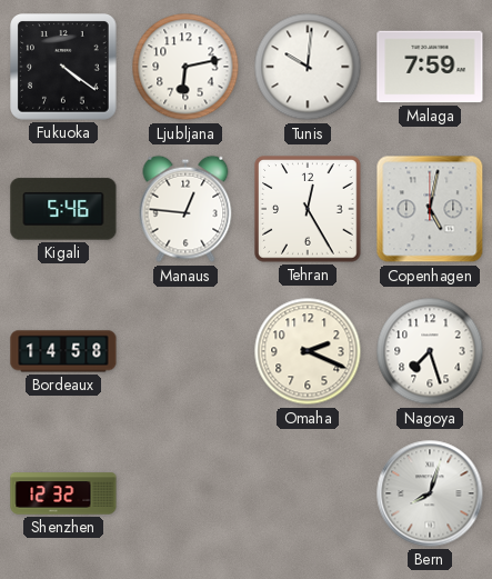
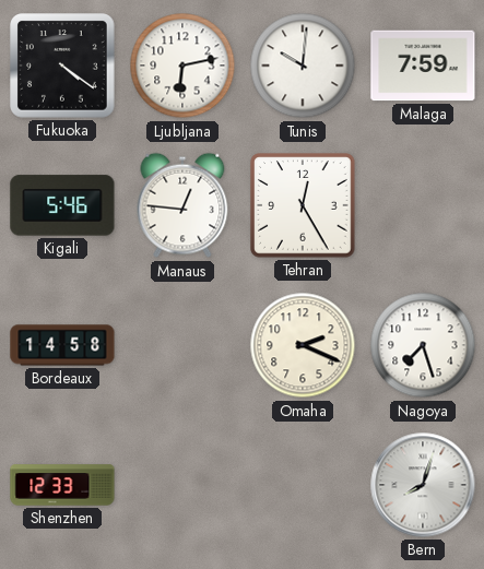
Copenhagen: 5:02 -> none
Shenzhen: 12:32 -> 12:33
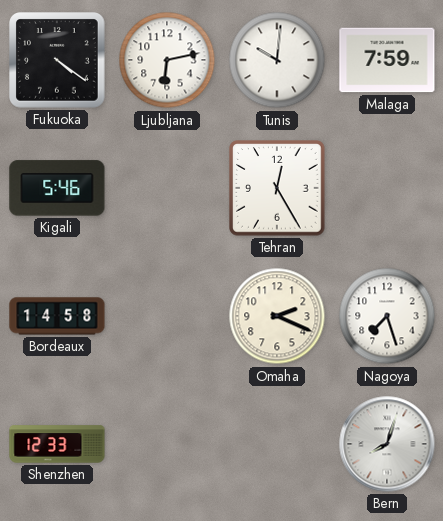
Manaus: 12:46 -> none
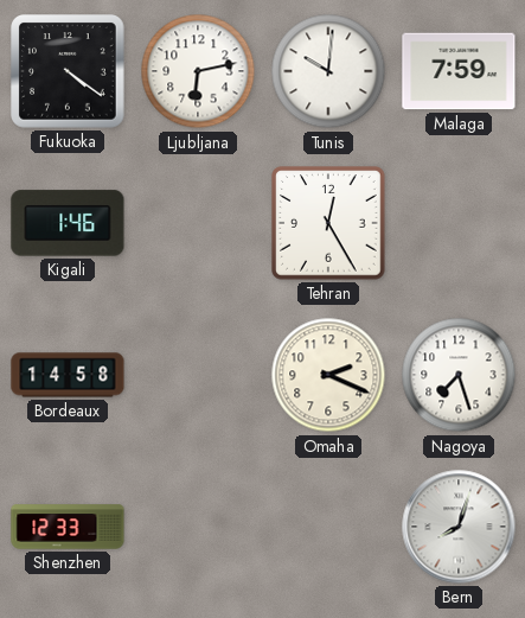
Kigali: 5:46 -> 1:46
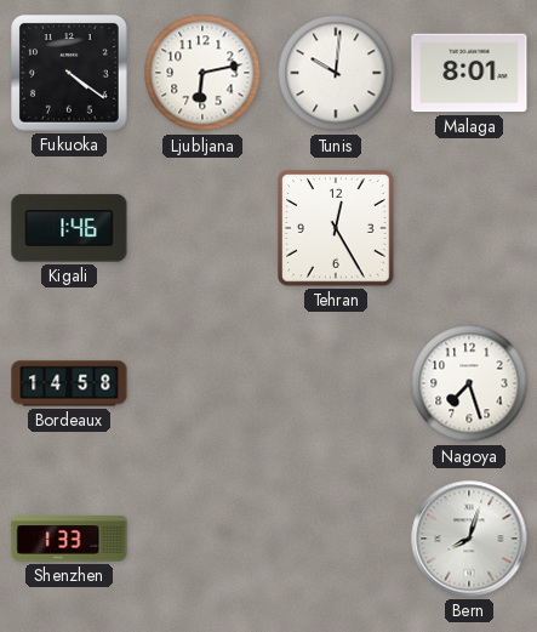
Malaga: 7:59 -> 8:01
Omaha: 2:19 -> none
Shenzhen: 12:33 -> 1:33
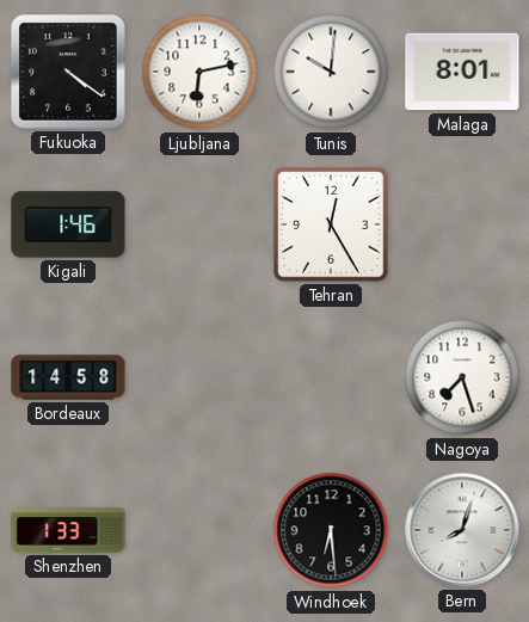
Windhoek: none -> 6:29
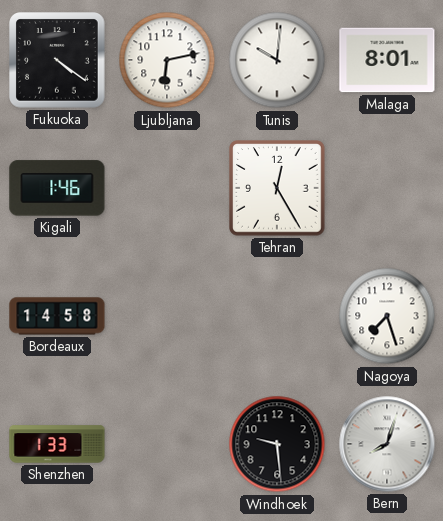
Windhoek: 6:29 -> 9:29
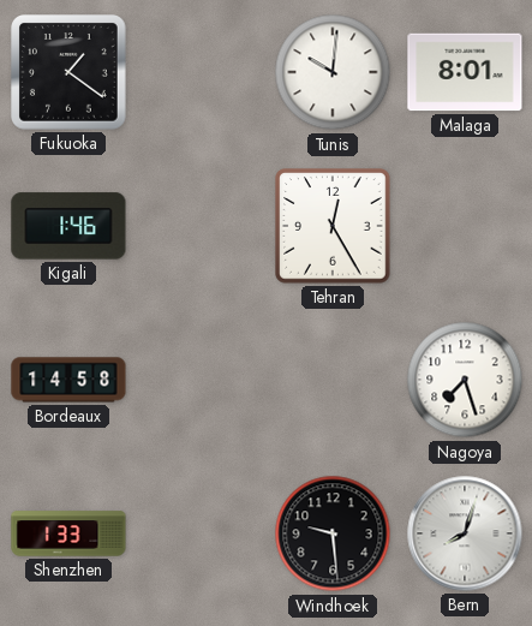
Fukuoka: 4:21 -> 1:21
Ljubljana: 6:13 -> none
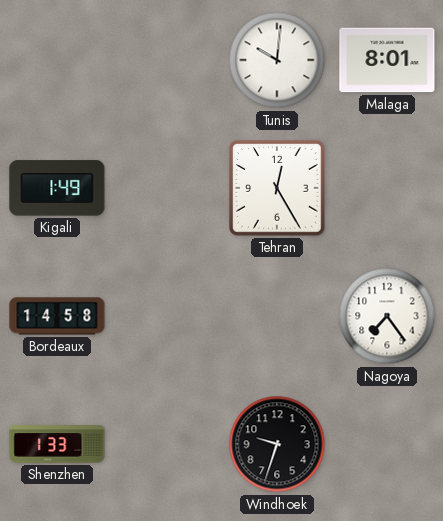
Fukuoka: 1:21 -> none
Kigali: 1:46 -> 1:49
Nagoya: 7:27 -> 7:24
Windhoek: 9:29 -> 9:33
Bern: 8:03 -> none
